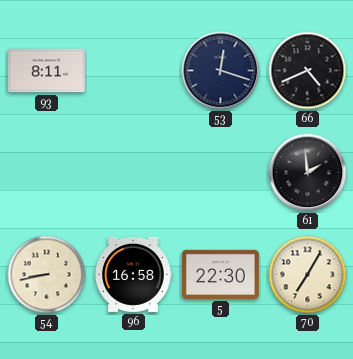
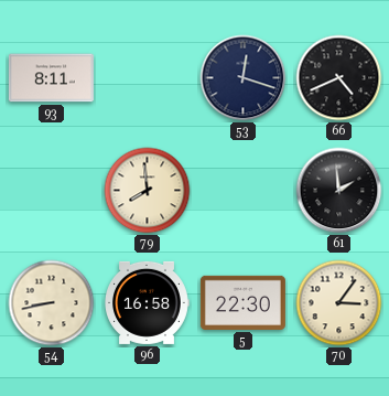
79: none -> 7:59
70: 7:05 -> 3:06
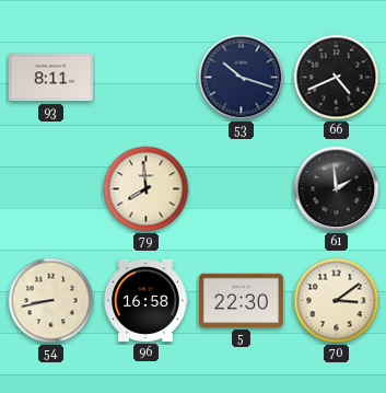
53: 12:18 -> 10:18
70: 3:06 -> 3:09
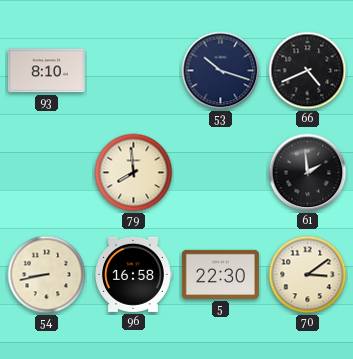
93: 8:11 -> 8:10
